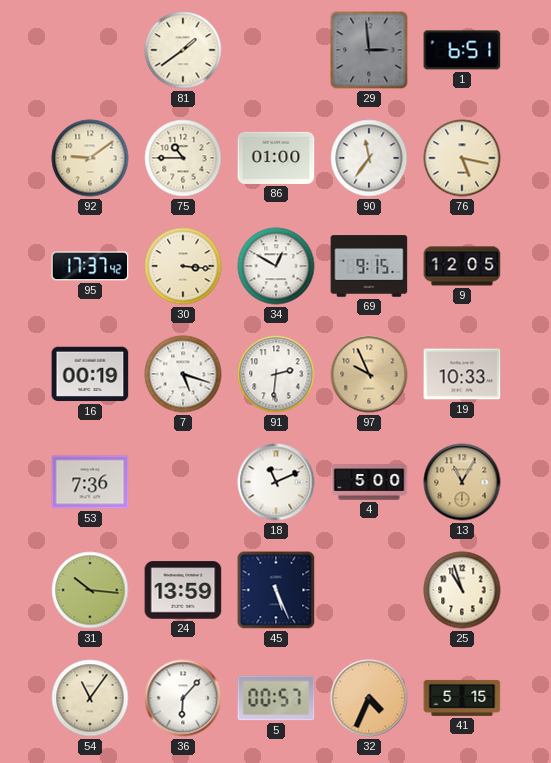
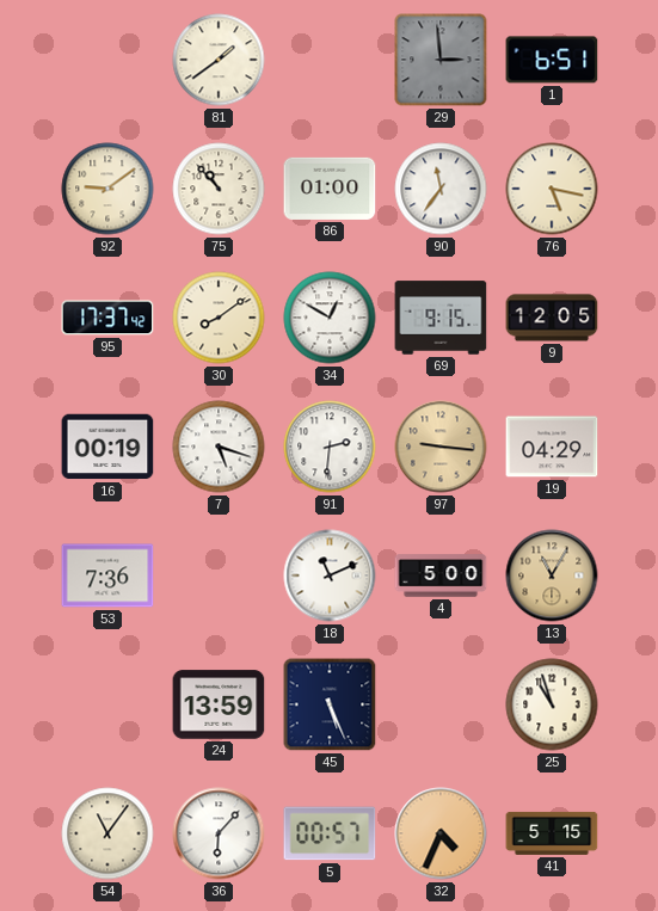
75: 10:45 -> 10:53
30: 3:16 -> 8:09
97: 9:56 -> 9:16
19: 10:33 -> 04:29
31: 10:16 -> none
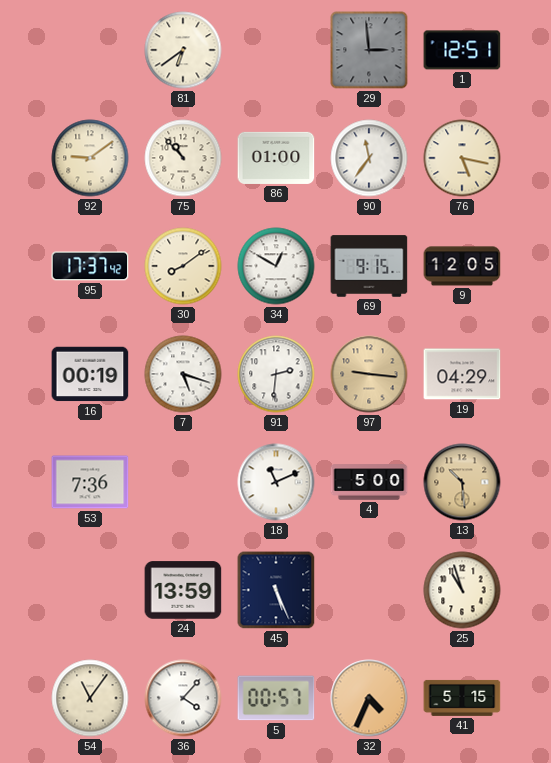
81: 1:39 -> 6:39
1: 6:51 -> 12:51
13: 11:05 -> 10:29
36: 6:07 -> 4:07
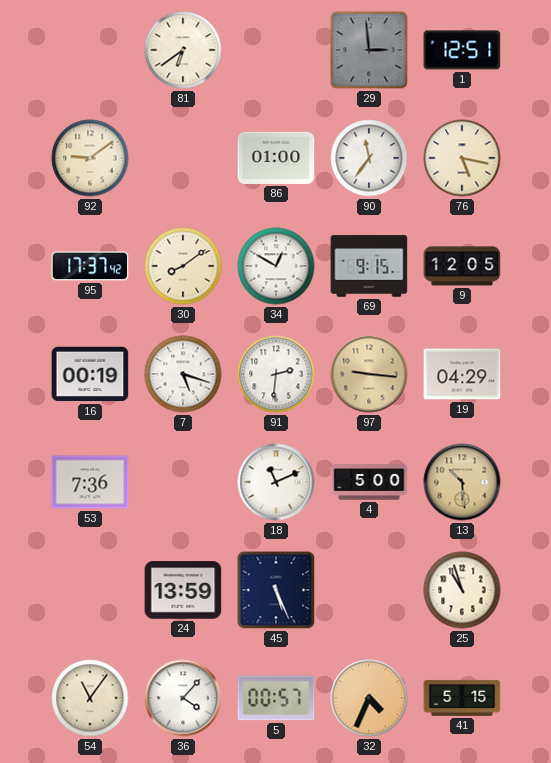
75: 10:53 -> none
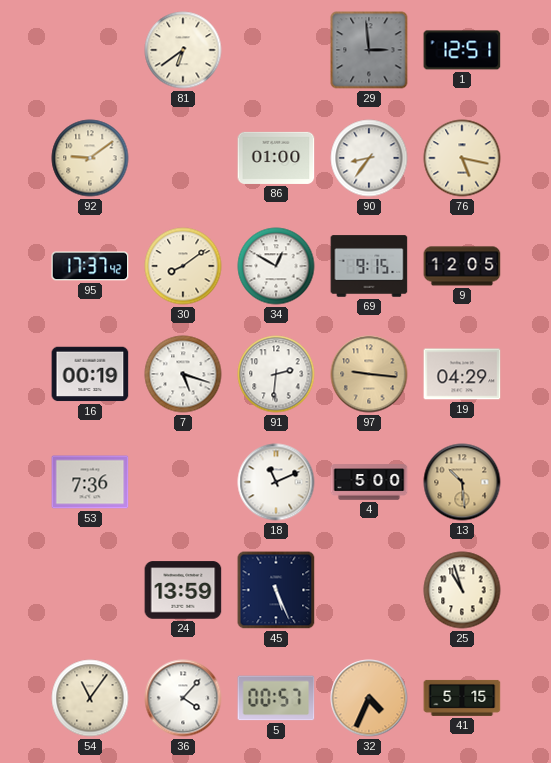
90: 11:36 -> 8:36
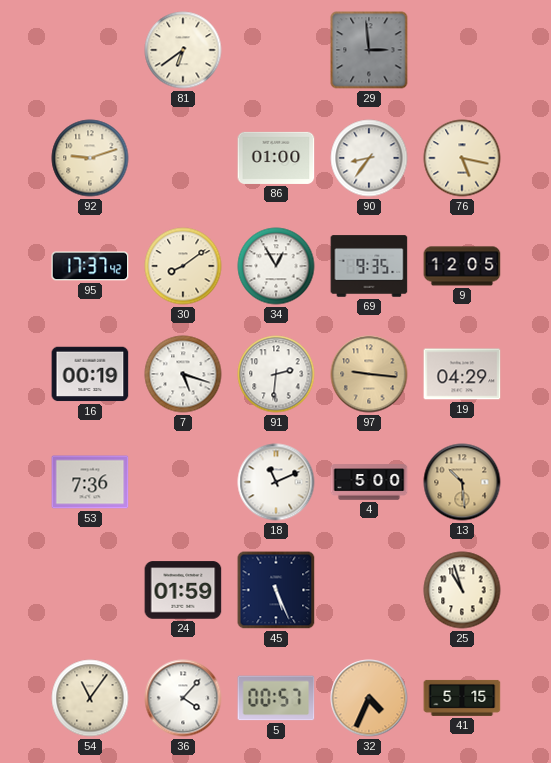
1: 12:51 -> none
92: 9:09 -> 9:12
34: 12:50 -> 12:55
69: 9:15 -> 9:35
24: 13:59 -> 01:59
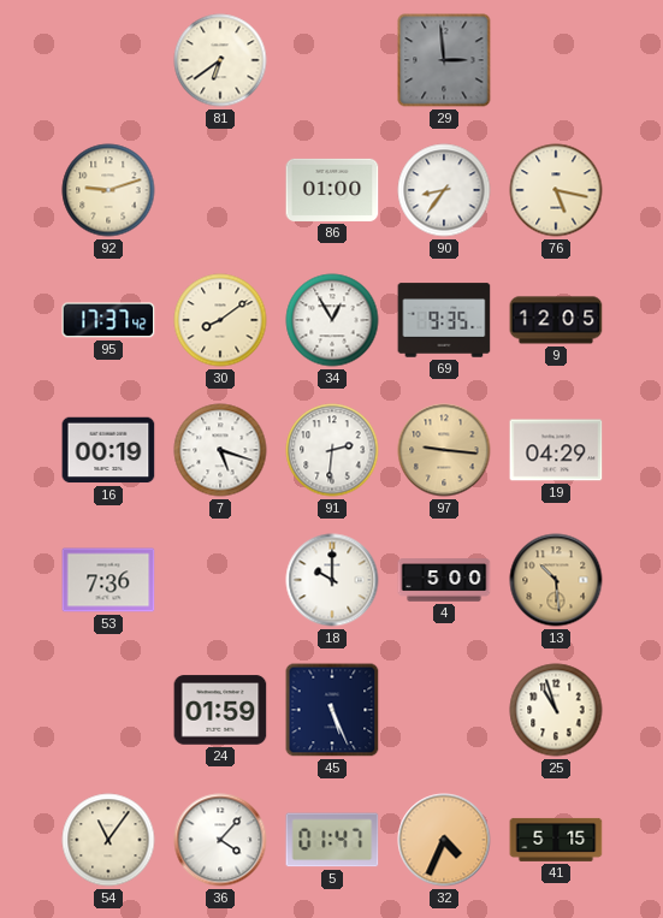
18: 11:11 -> 10:00
5: 00:57 -> 01:47
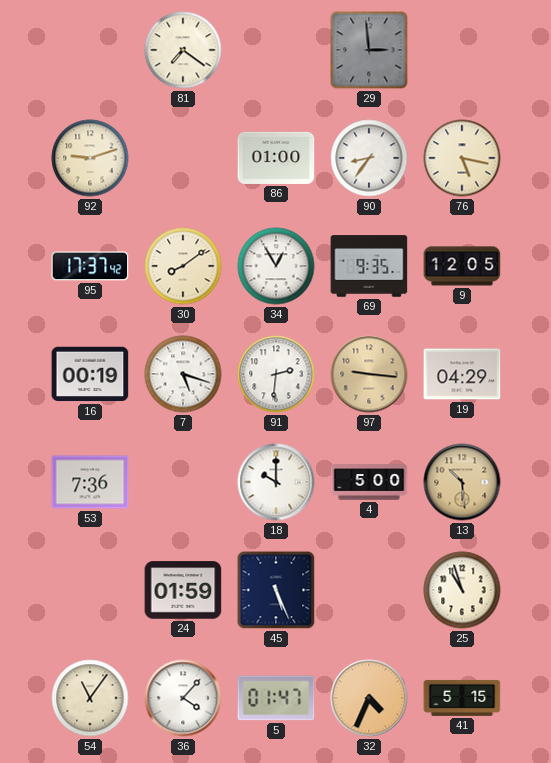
81: 6:39 -> 7:21
